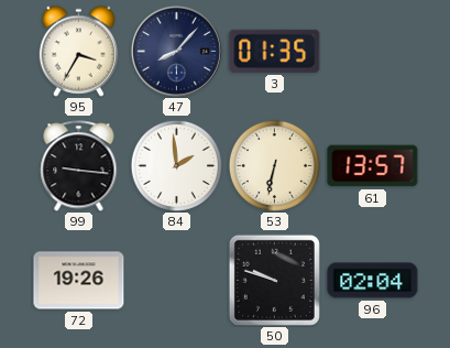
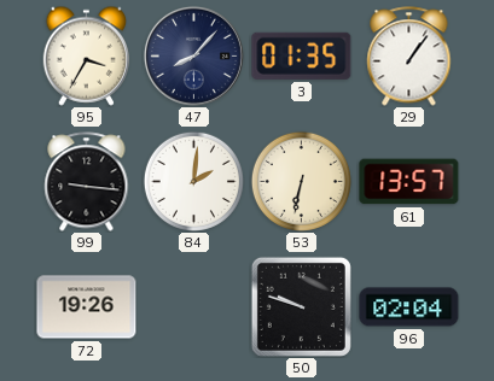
29: none -> 1:06
84: 1:59 -> 2:01
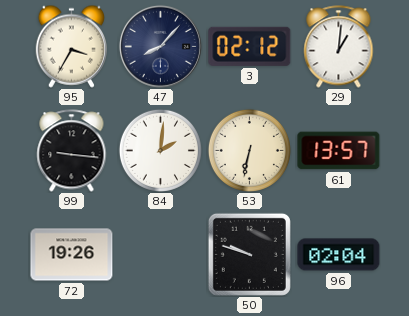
3: 01:35 -> 02:12
29: 1:06 -> 1:01
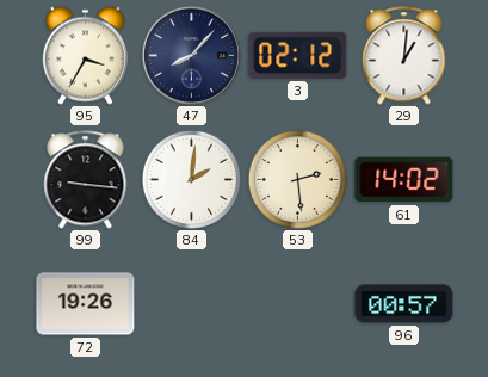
53: 6:32 -> 2:29
61: 13:57 -> 14:02
50: 9:48 -> none
96: 02:04 -> 00:57
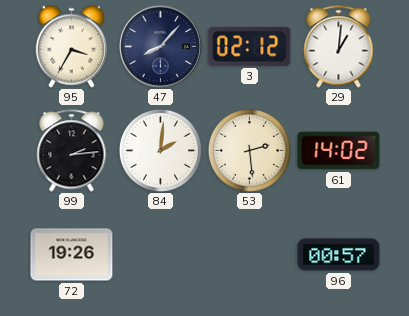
99: 9:16 -> 2:14
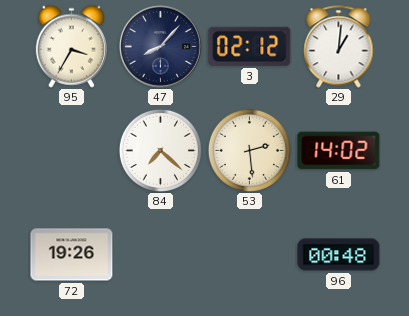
99: 2:14 -> none
84: 2:01 -> 7:22
96: 00:57 -> 00:48
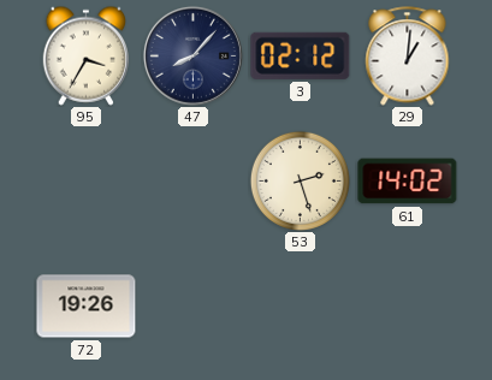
84: 7:22 -> none
53: 2:29 -> 2:27
96: 00:48 -> none
